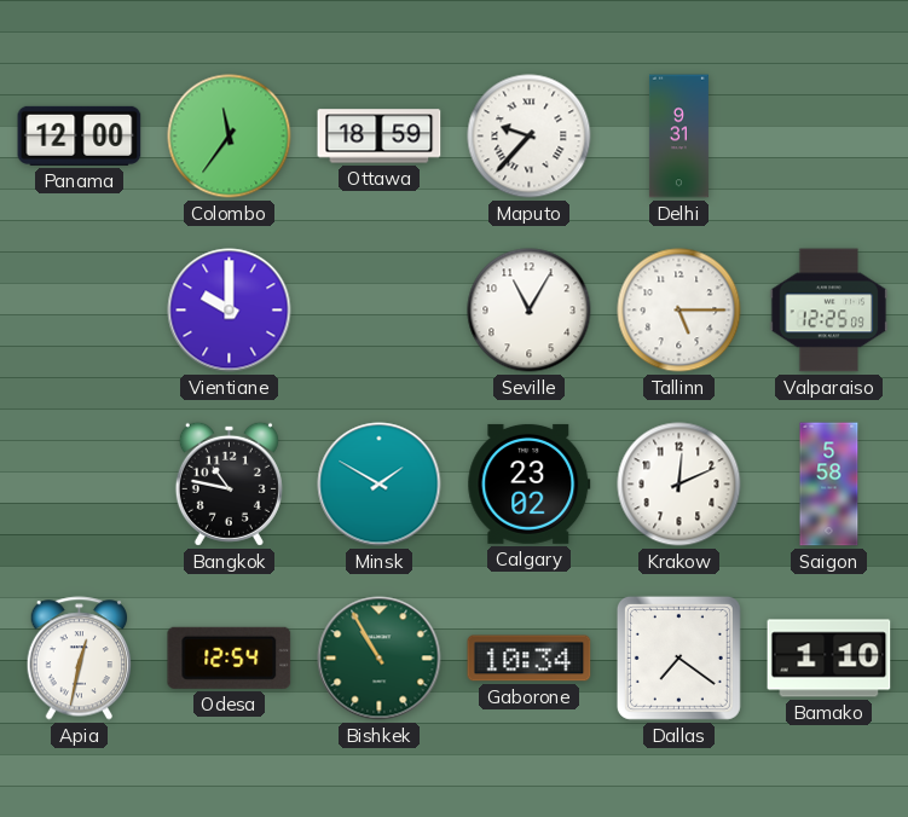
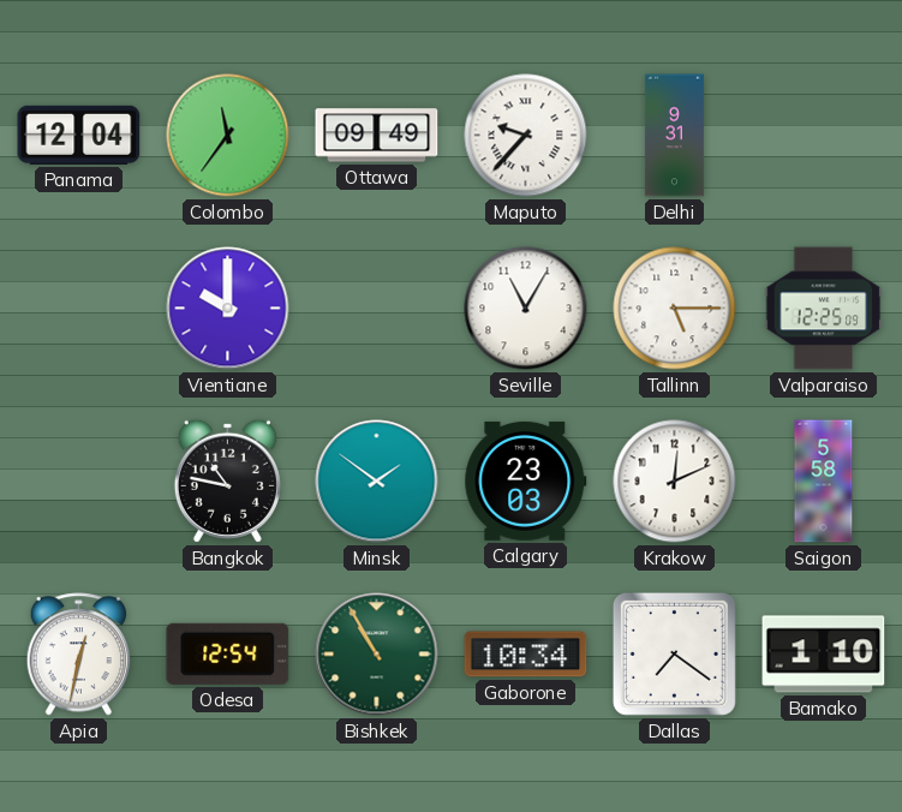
Panama: 12:00 -> 12:04
Ottawa: 18:59 -> 09:49
Minsk: 1:50 -> 1:51
Calgary: 23:02 -> 23:03
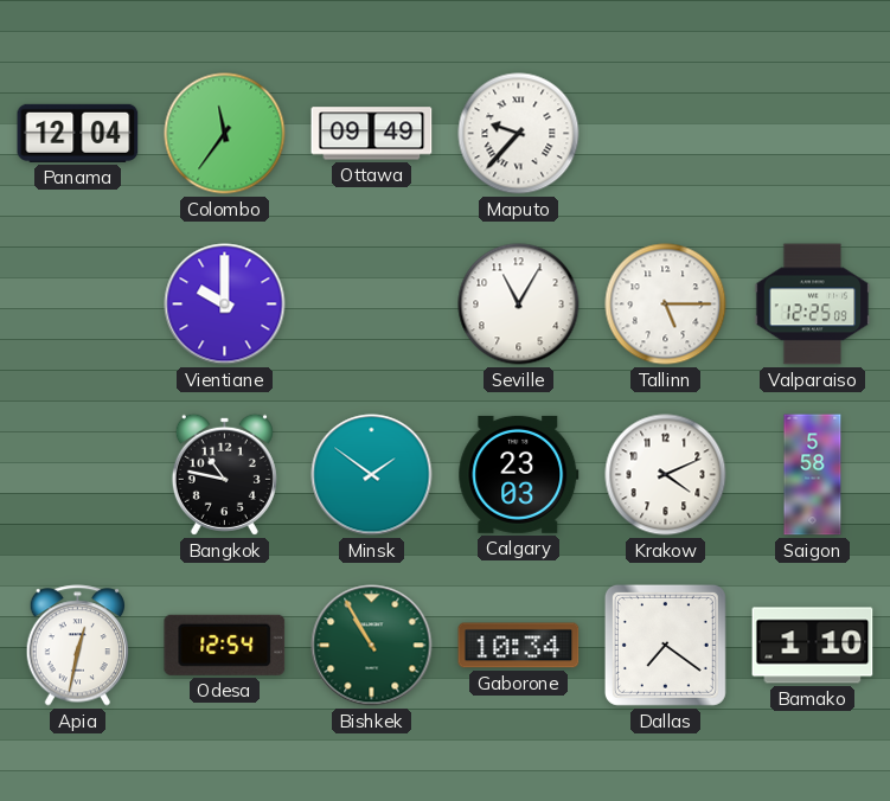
Delhi: 9:31 -> none
Krakow: 12:11 -> 4:11
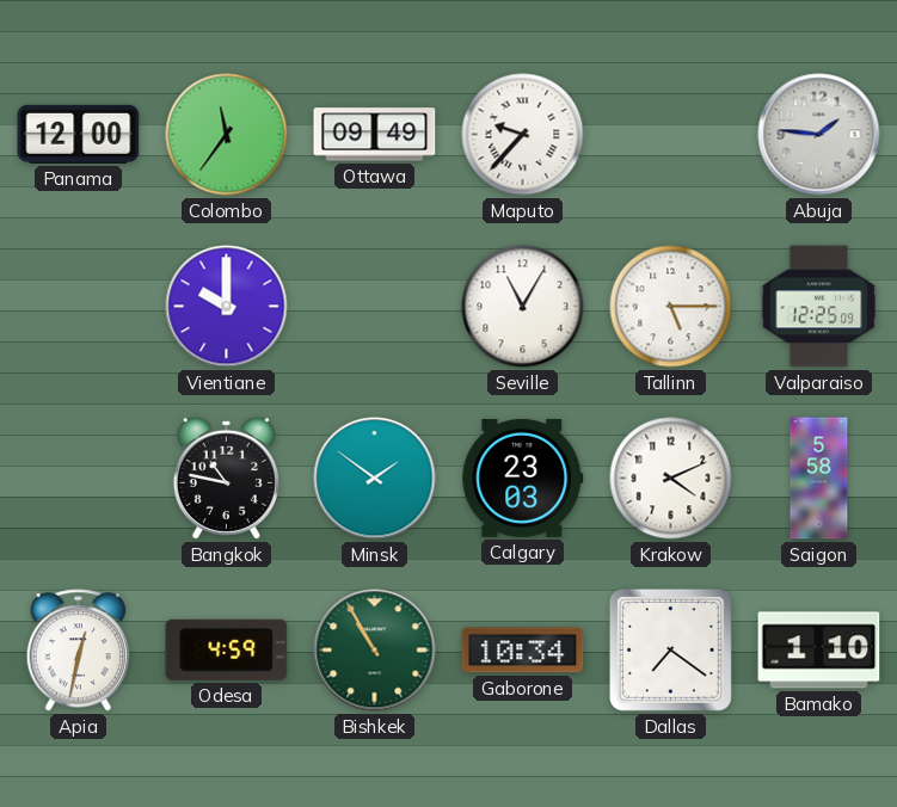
Panama: 12:04 -> 12:00
Abuja: none -> 1:46
Odesa: 12:54 -> 4:59
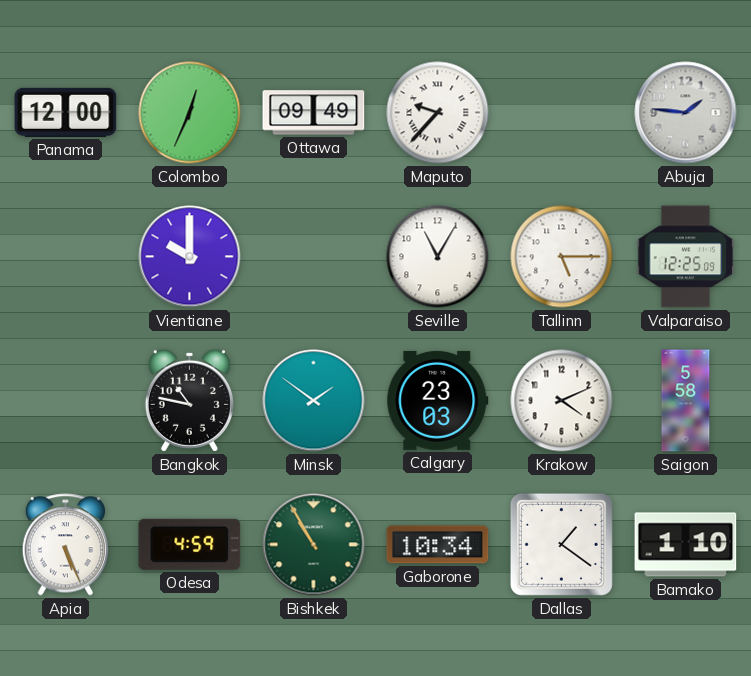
Colombo: 11:36 -> 12:34
Apia: 12:32 -> 5:26
Dallas: 7:21 -> 1:21
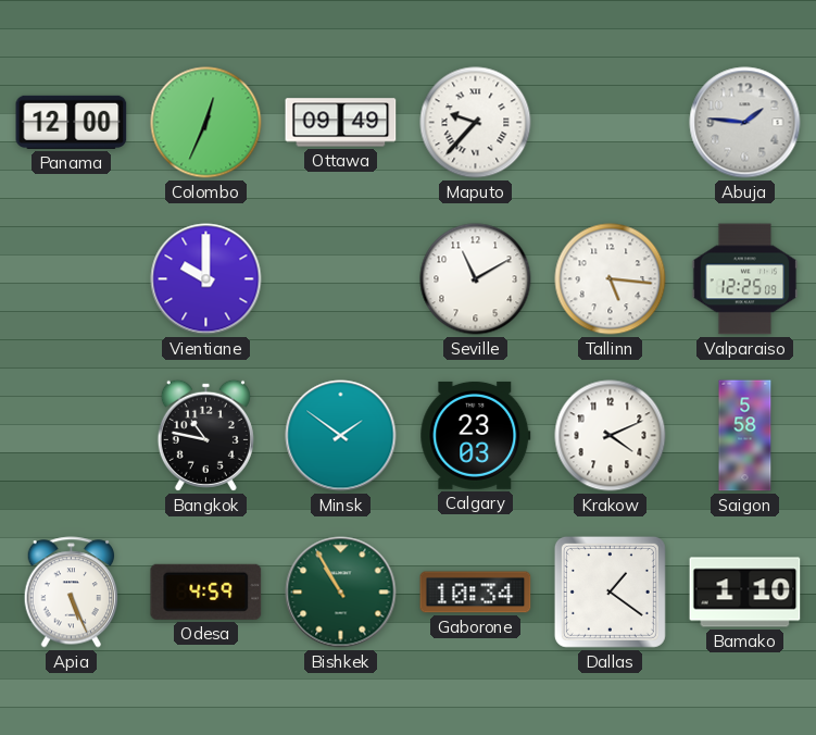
Seville: 11:05 -> 11:10
Tallinn: 5:15 -> 5:16
